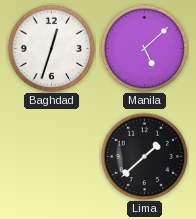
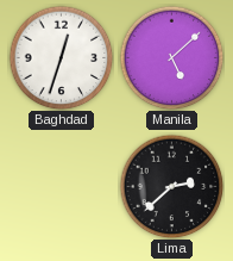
Lima: 1:38 -> 2:38
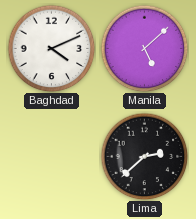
Baghdad: 12:33 -> 4:11
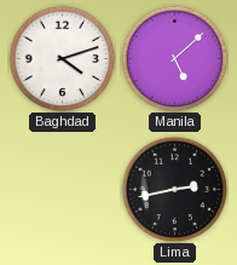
Baghdad: 4:11 -> 4:12
Lima: 2:38 -> 2:43
